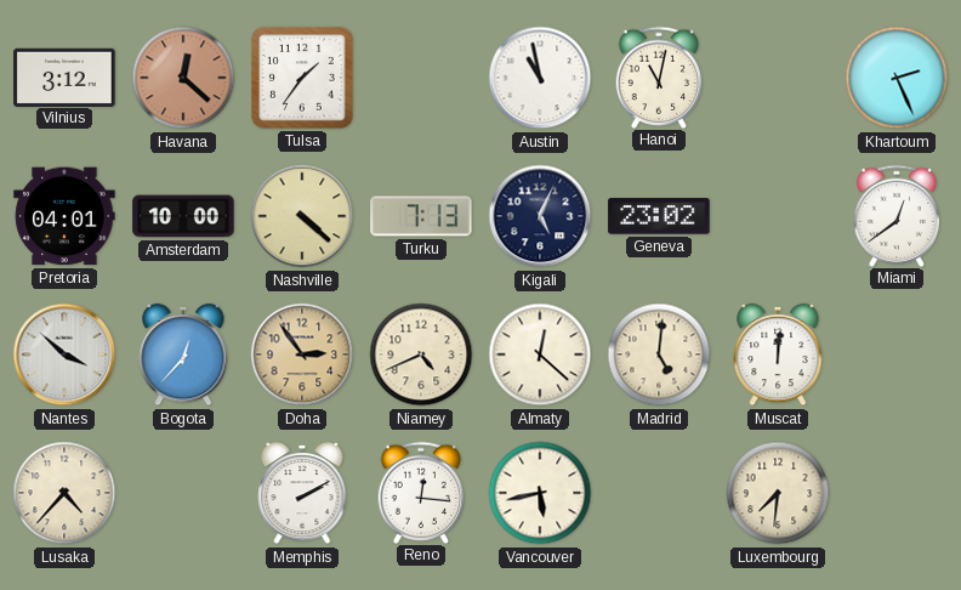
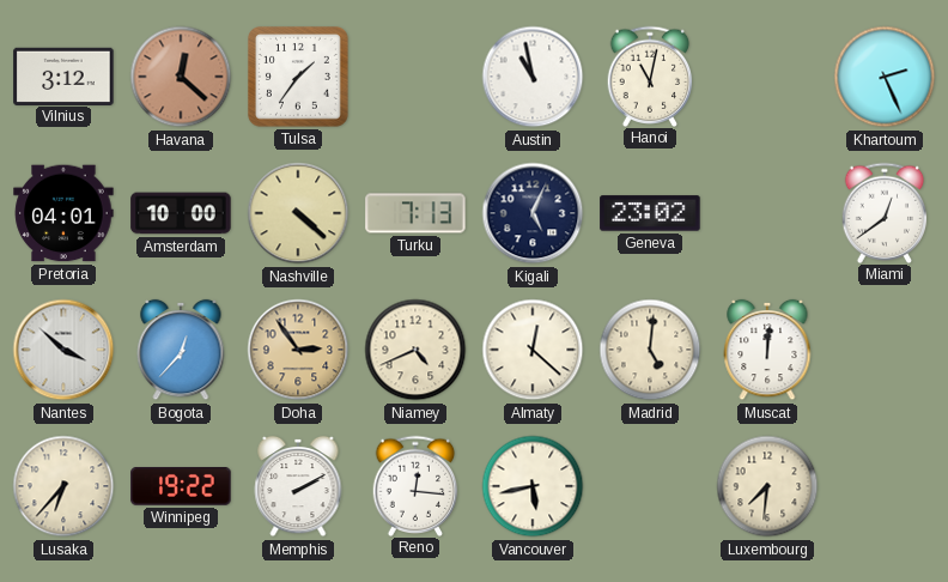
Lusaka: 4:37 -> 6:37
Winnipeg: none -> 19:22
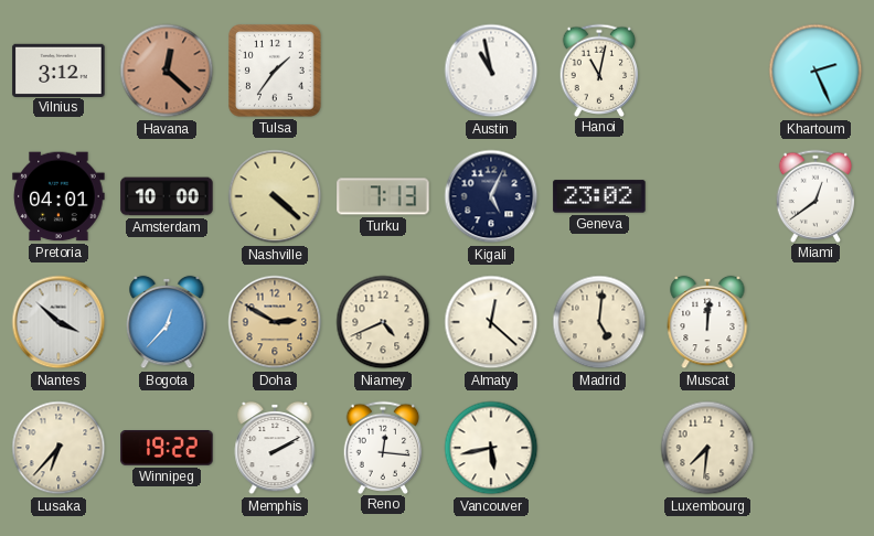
Doha: 2:54 -> 2:50
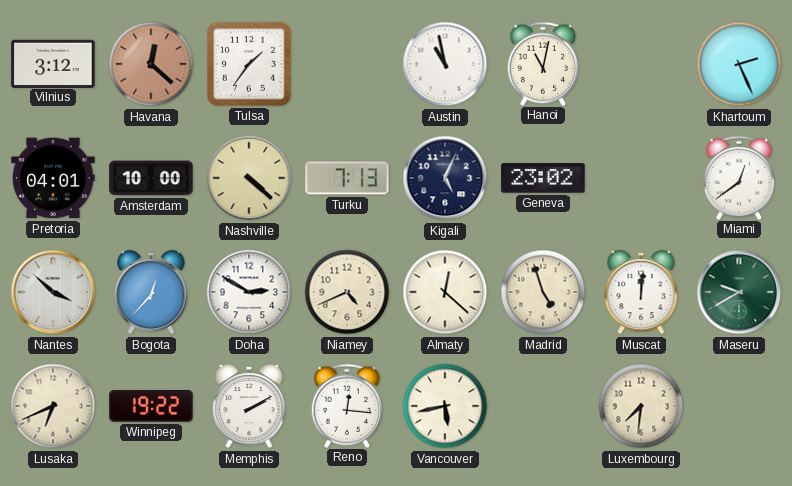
Doha dial: champagne -> white
Madrid: 5:01 -> 4:57
Maseru: none -> 9:40
Lusaka: 6:37 -> 6:41
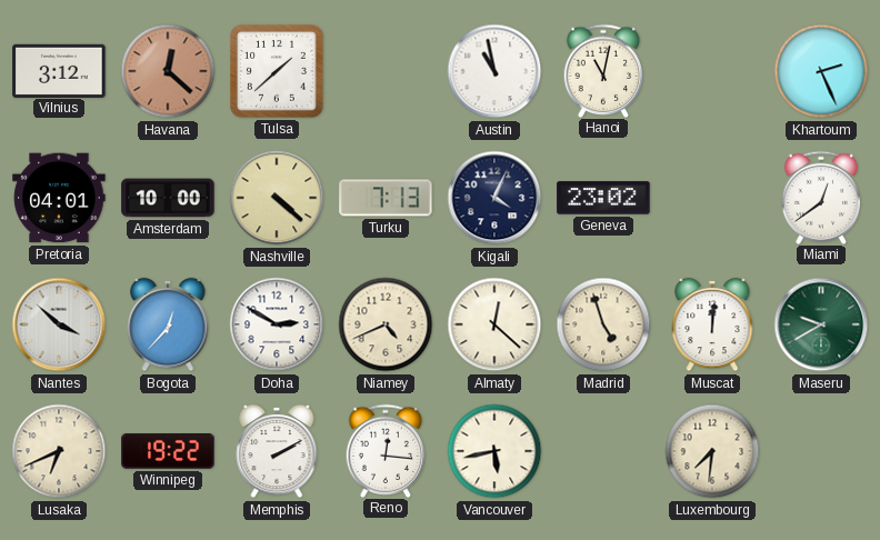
Tulsa: 1:36 -> 1:38
Kigali: 5:04 -> 4:04
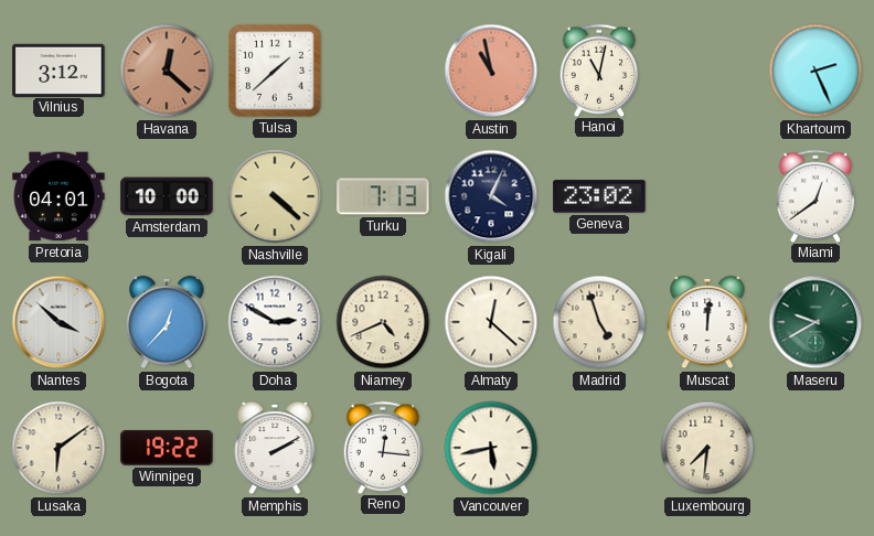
Austin dial: white -> salmon
Lusaka: 6:41 -> 6:09
